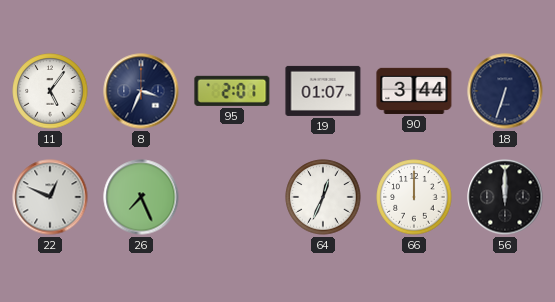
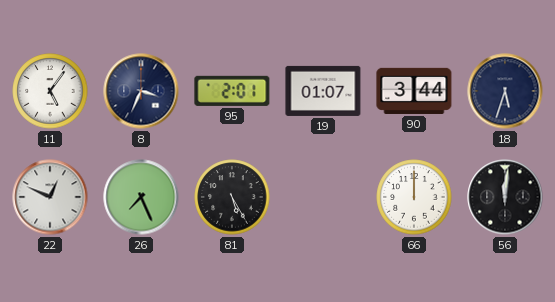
18: 6:33 -> 5:33
81: none -> 5:25
64: 12:34 -> none
56: 12:00 -> 12:01
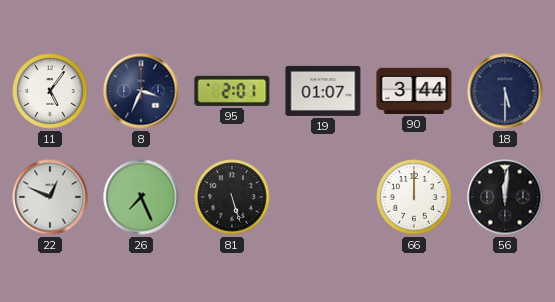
18: 5:33 -> 5:30
81: 5:25 -> 5:27
